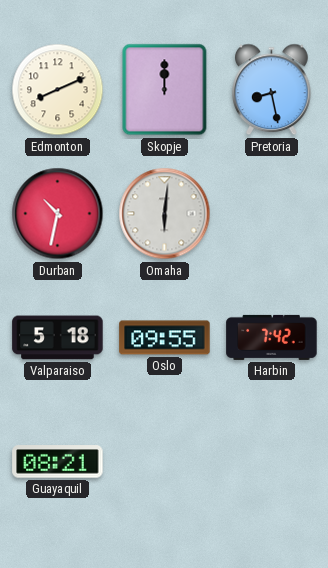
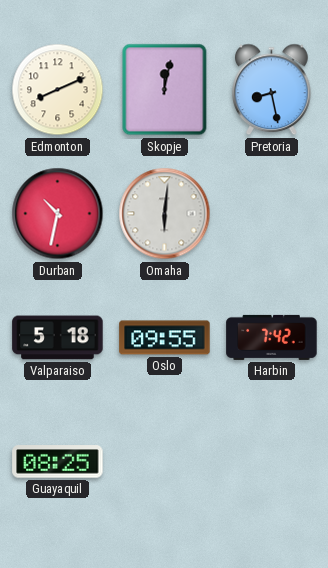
Skopje: 12:00 -> 12:02
Guayaquil: 08:21 -> 08:25
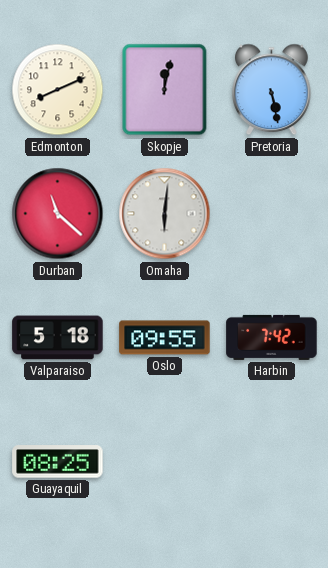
Pretoria: 8:28 -> 5:28
Durban: 10:32 -> 11:22
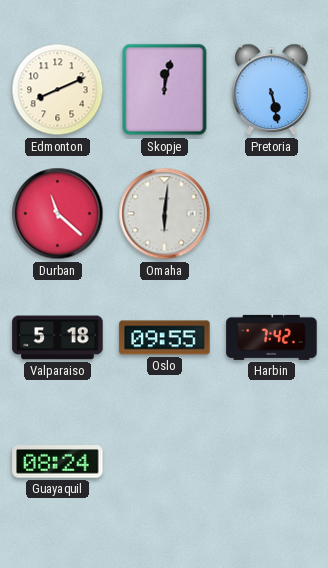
Guayaquil: 08:25 -> 08:24
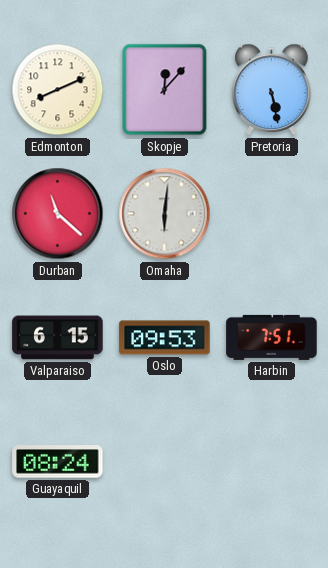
Skopje: 12:02 -> 12:07
Valparaiso: 5:18 -> 6:15
Oslo: 09:55 -> 09:53
Harbin: 7:42 -> 7:51
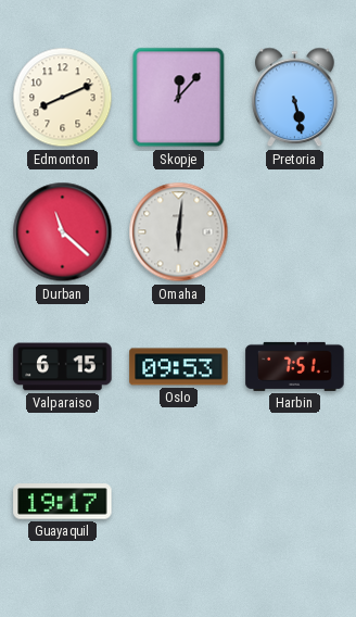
Guayaquil: 08:24 -> 19:17
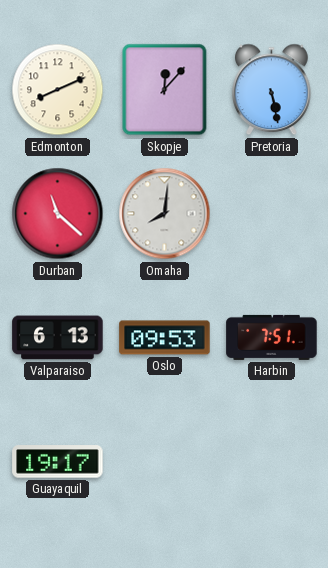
Omaha: 6:01 -> 8:01
Valparaiso: 6:15 -> 6:13
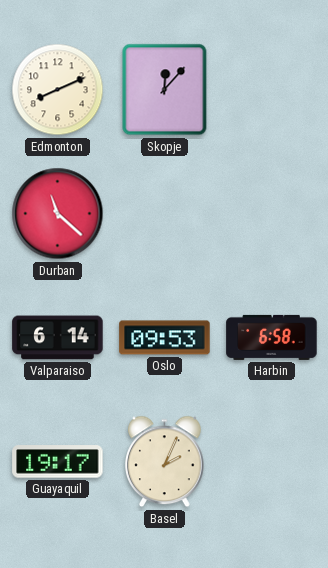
Pretoria: 5:28 -> none
Omaha: 8:01 -> none
Valparaiso: 6:13 -> 6:14
Harbin: 7:51 -> 6:58
Basel: none -> 2:04
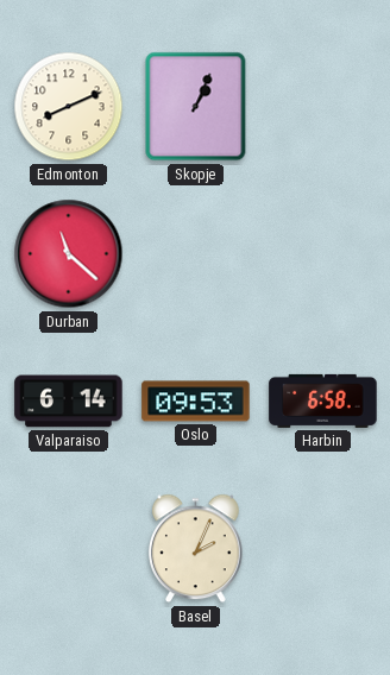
Skopje: 12:07 -> 1:04
Guayaquil: 19:17 -> none
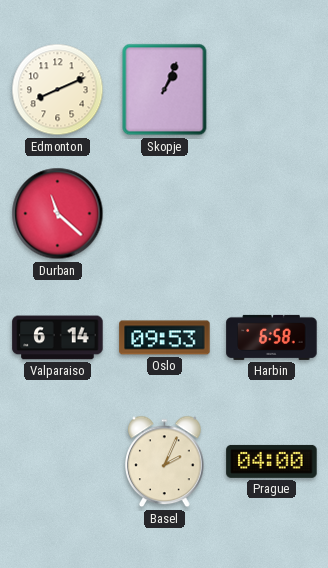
Prague: none -> 04:00
